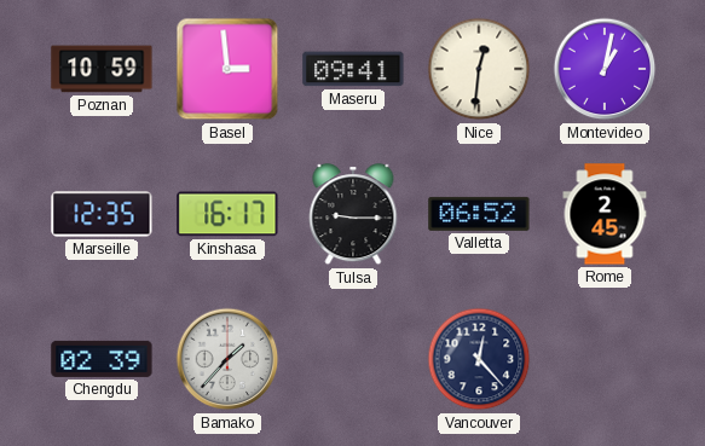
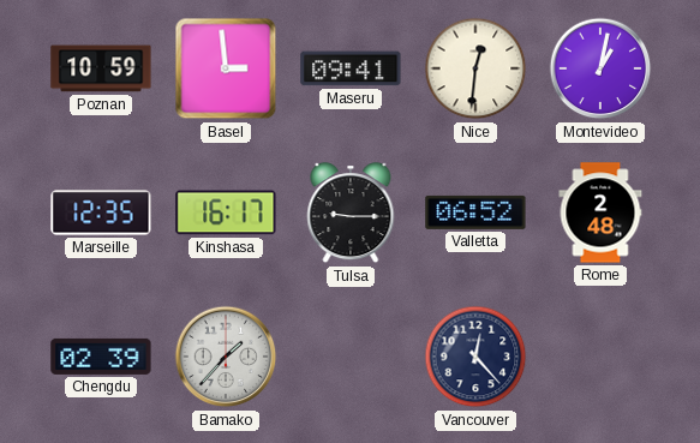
Rome: 2:45 -> 2:48
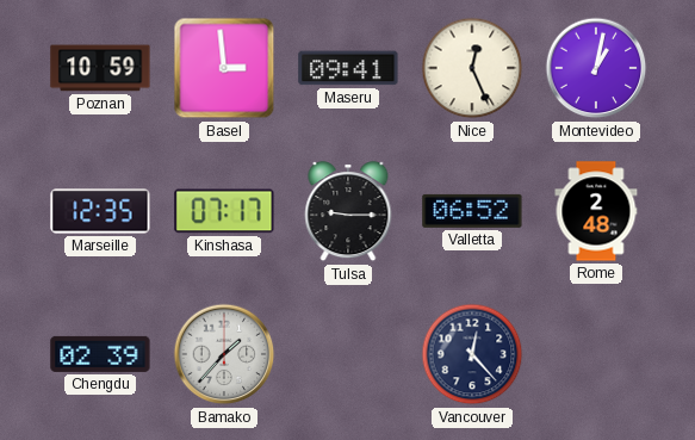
Nice: 12:31 -> 12:26
Kinshasa: 16:17 -> 07:17
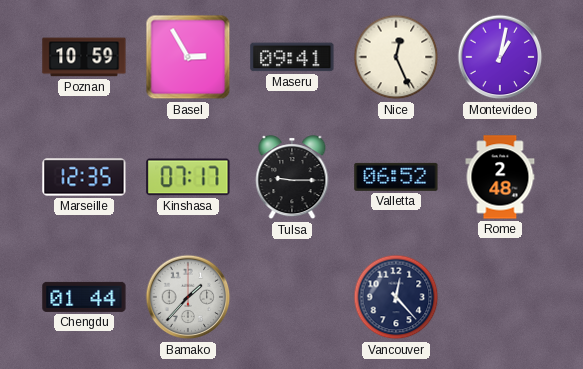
Basel: 2:59 -> 2:55
Chengdu: 02:39 -> 01:44
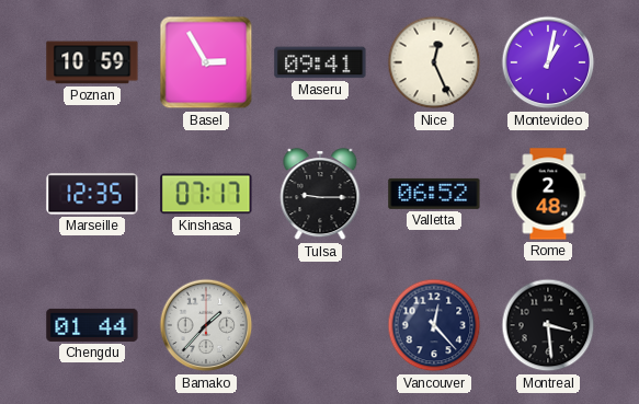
Montreal: none -> 3:29
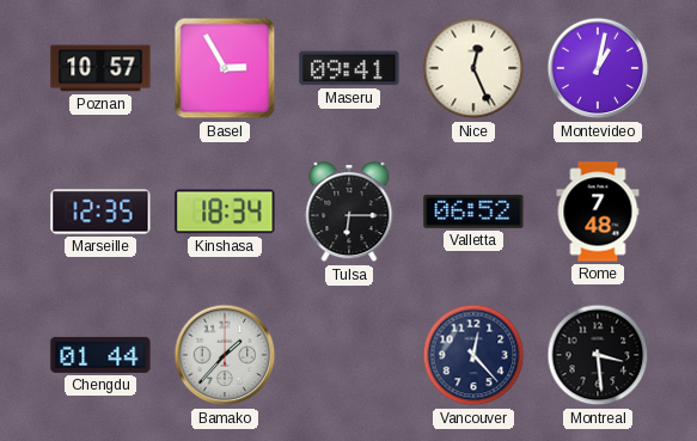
Poznan: 10:59 -> 10:57
Kinshasa: 07:17 -> 18:34
Tulsa: 9:15 -> 6:15
Rome: 2:48 -> 7:48
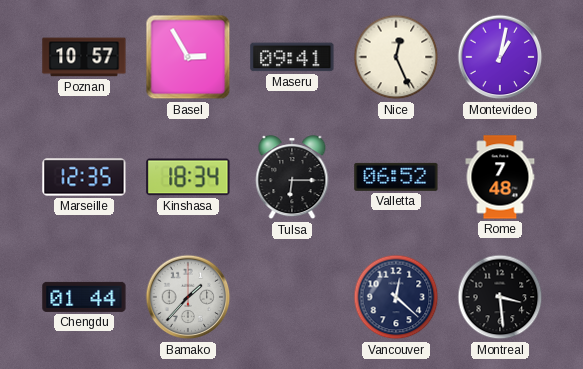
Vancouver: 12:23 -> 12:22
